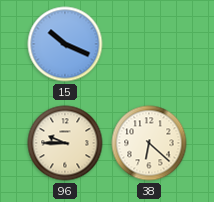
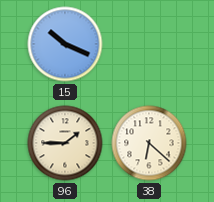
96: 9:45 -> 1:45
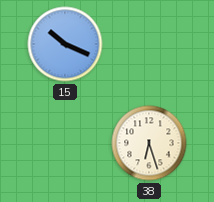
96: 1:45 -> none
38: 6:22 -> 6:27
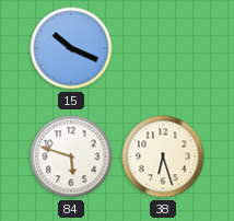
84: none -> 5:48
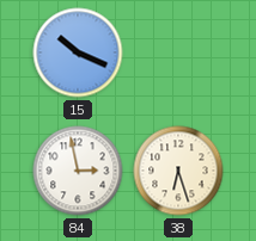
84: 5:48 -> 2:58
